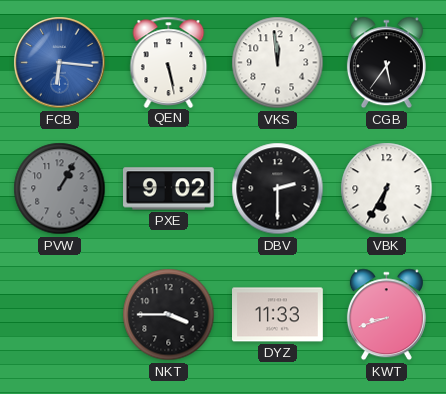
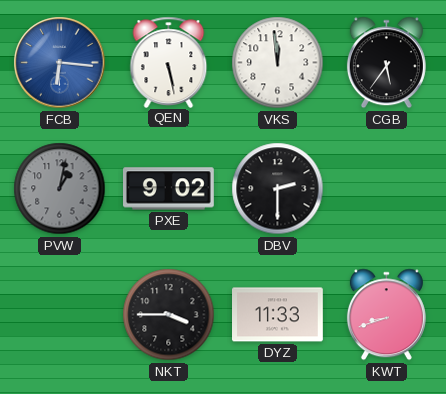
PVW: 1:05 -> 1:02
VBK: 6:35 -> none
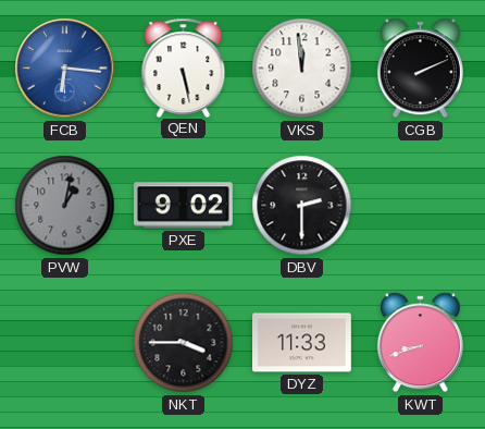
CGB: 5:36 -> 2:11
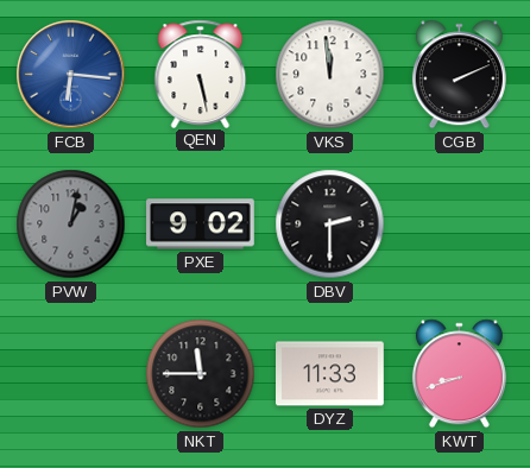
NKT: 3:45 -> 11:45
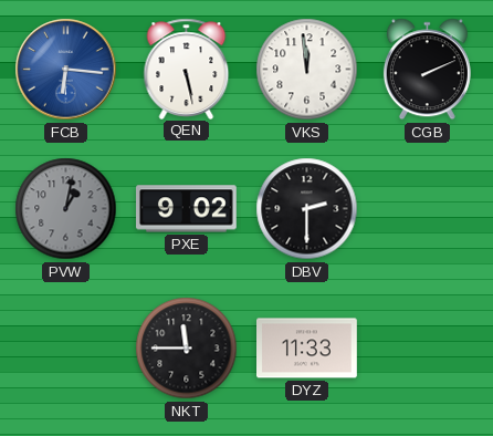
KWT: 8:42 -> none
